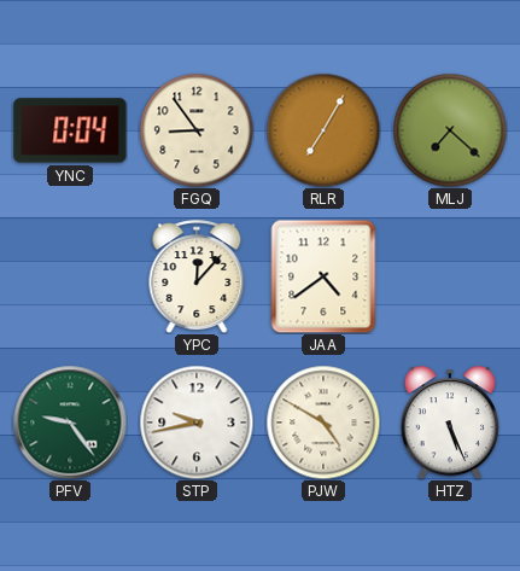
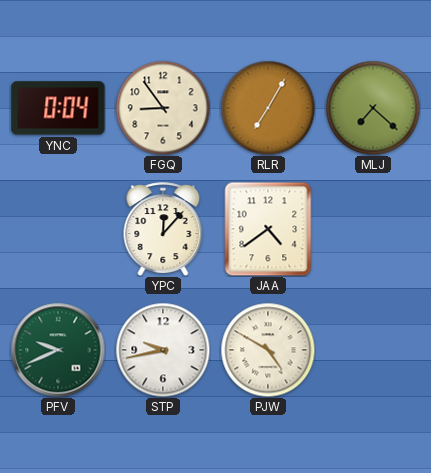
PFV: 9:24 -> 9:41
HTZ: 5:26 -> none
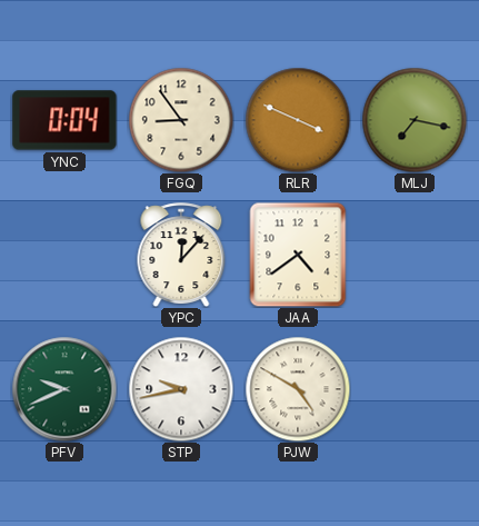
RLR: 7:05 -> 3:49
MLJ: 7:22 -> 7:17
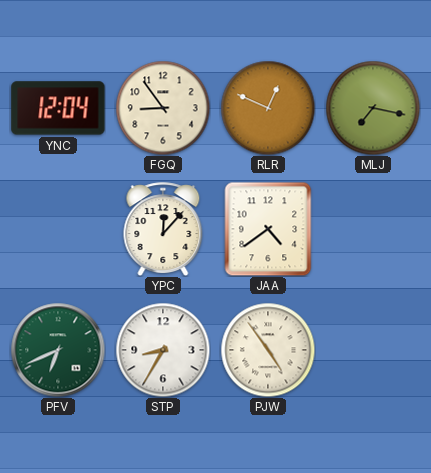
YNC: 0:04 -> 12:04
RLR: 3:49 -> 12:49
PFV: 9:41 -> 6:41
STP: 9:43 -> 8:35
PJW: 4:50 -> 4:54
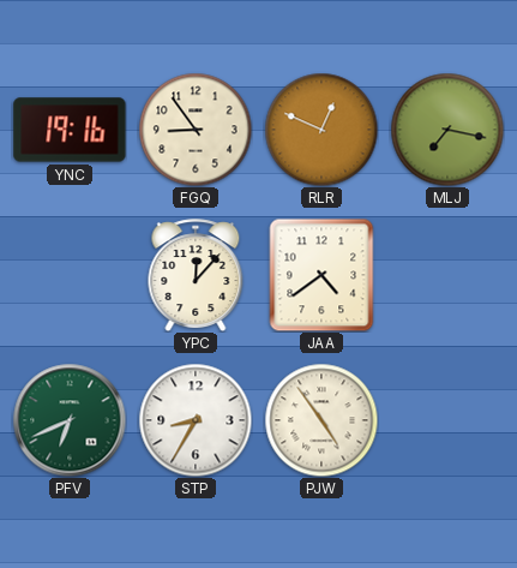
YNC: 12:04 -> 19:16
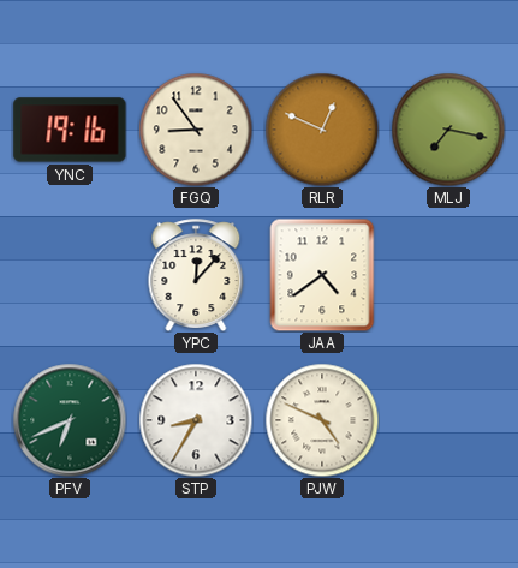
PJW: 4:54 -> 4:49
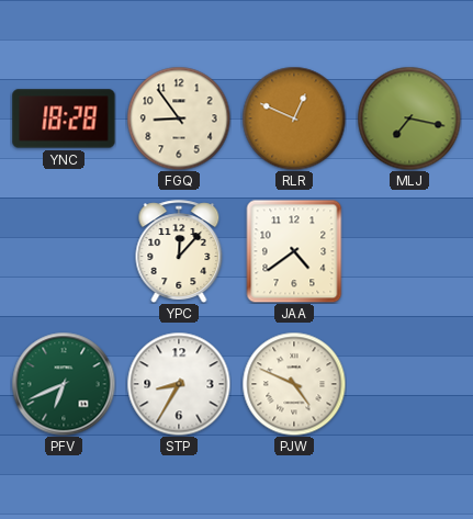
YNC: 19:16 -> 18:28
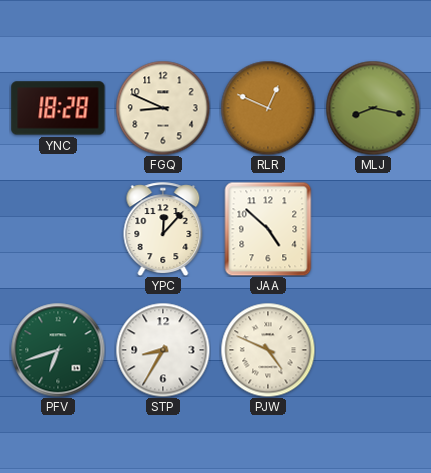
FGQ: 8:54 -> 8:49
MLJ: 7:17 -> 8:17
JAA: 4:39 -> 4:52
PFV: 6:41 -> 6:42
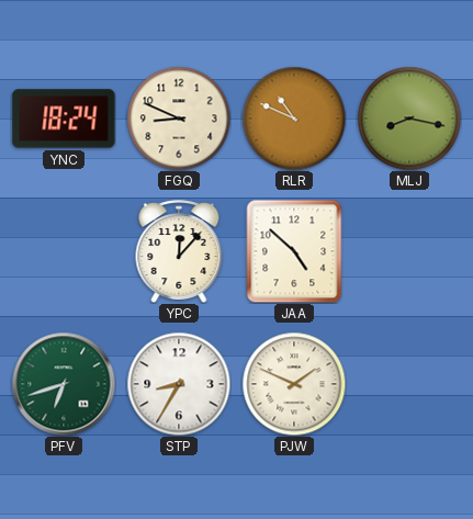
YNC: 18:28 -> 18:24
RLR: 12:49 -> 10:49
PJW: 4:49 -> 1:49
